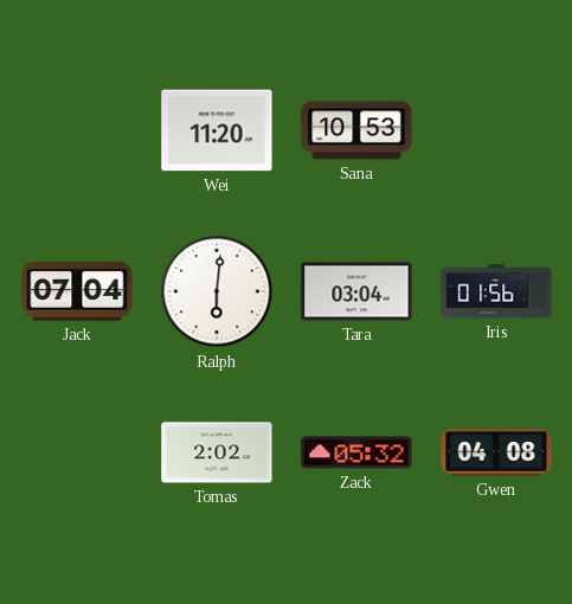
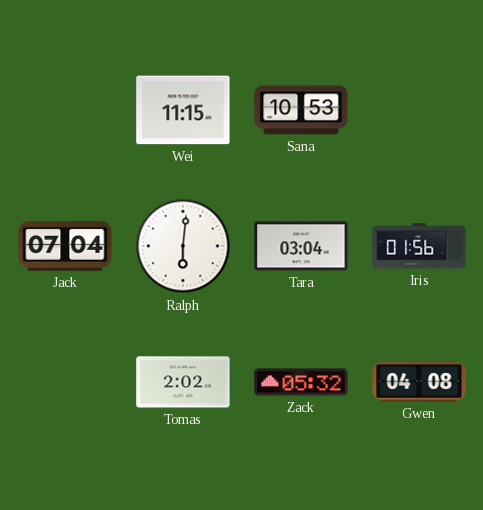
Wei: 11:20 -> 11:15
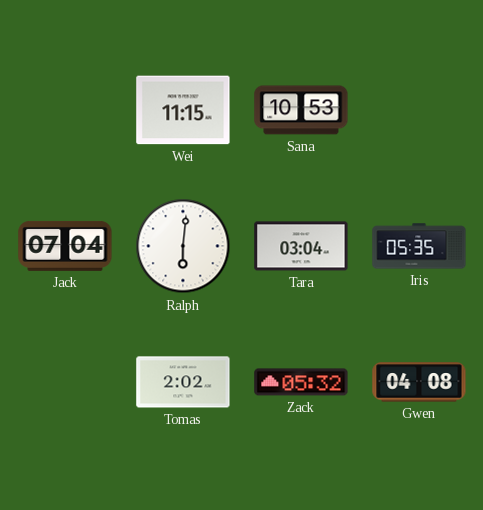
Iris: 01:56 -> 05:35
